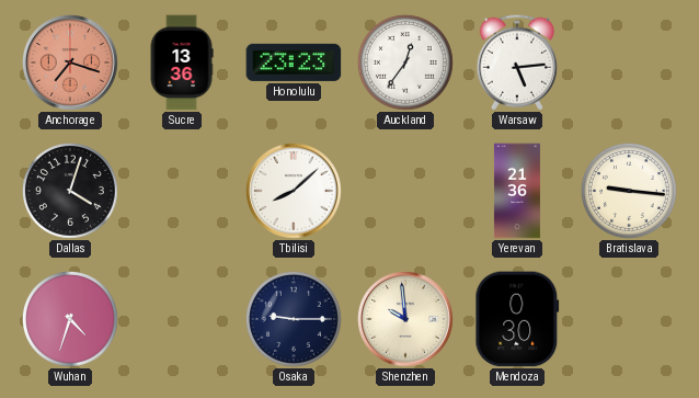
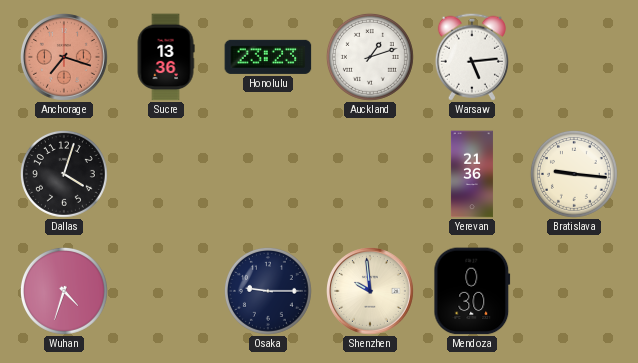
Auckland: 12:36 -> 1:12
Tbilisi: 8:08 -> none
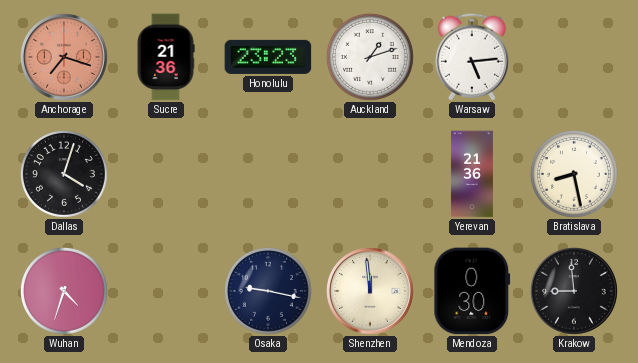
Sucre: 13:36 -> 21:36
Bratislava: 9:16 -> 8:28
Osaka: 9:15 -> 9:17
Shenzhen: 9:59 -> 11:59
Krakow: none -> 8:59
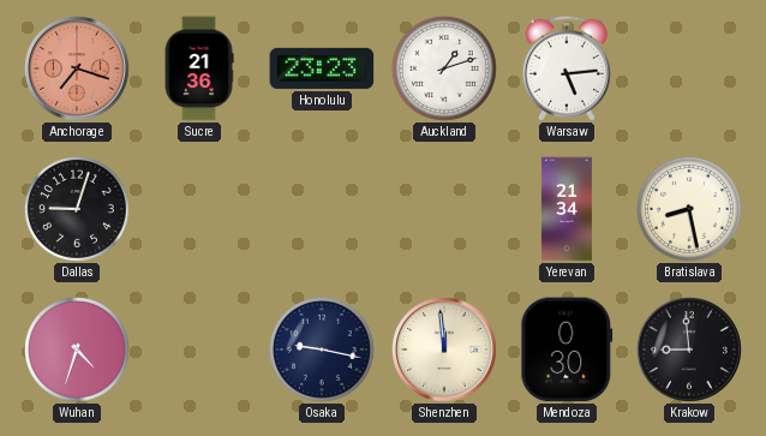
Dallas: 4:03 -> 9:03
Yerevan: 21:36 -> 21:34
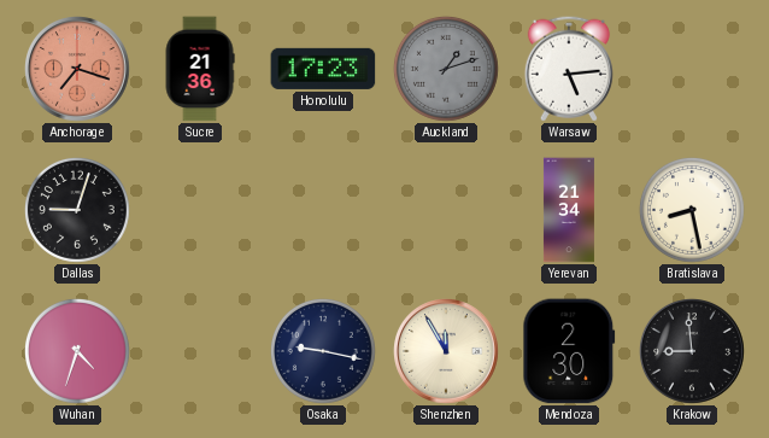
Honolulu: 23:23 -> 17:23
Auckland dial: white -> grey
Shenzhen: 11:59 -> 11:55
Mendoza: 0:30 -> 2:30
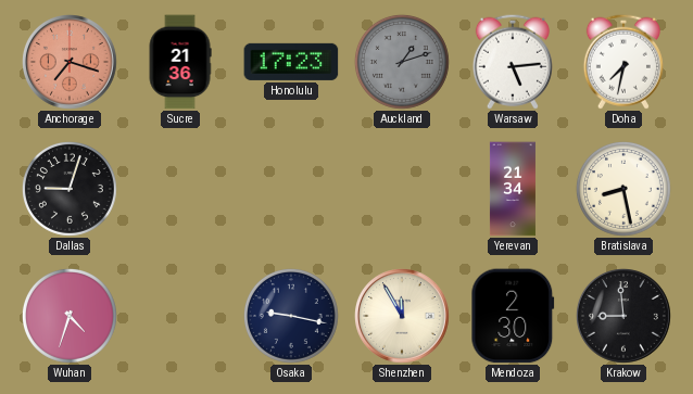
Doha: none -> 7:32
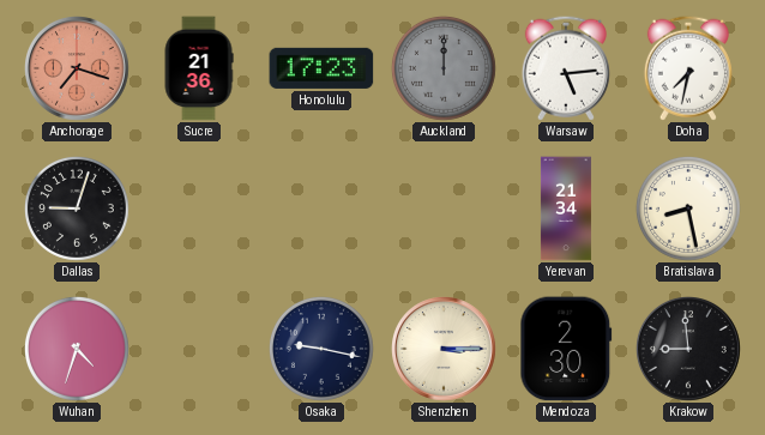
Auckland: 1:12 -> 12:00
Shenzhen: 11:55 -> 3:15
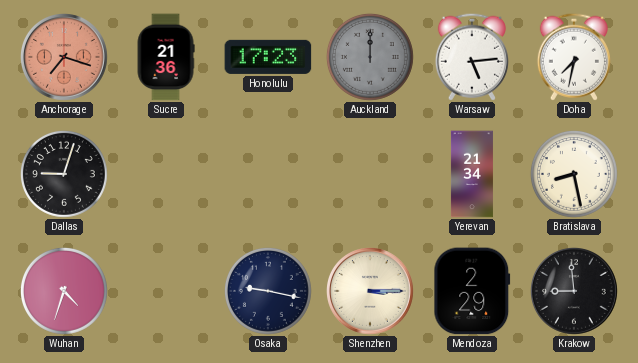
Mendoza: 2:30 -> 2:29
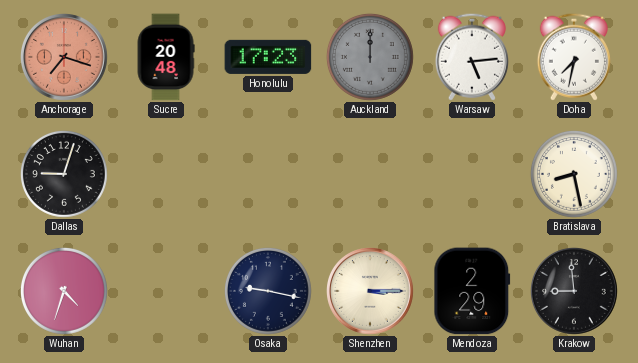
Sucre: 21:36 -> 20:48
Yerevan: 21:34 -> none
